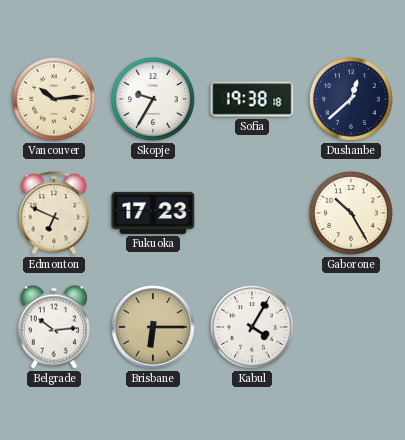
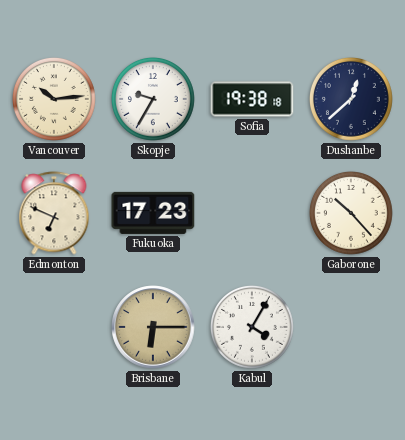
Gaborone: 10:25 -> 10:23
Belgrade: 10:14 -> none
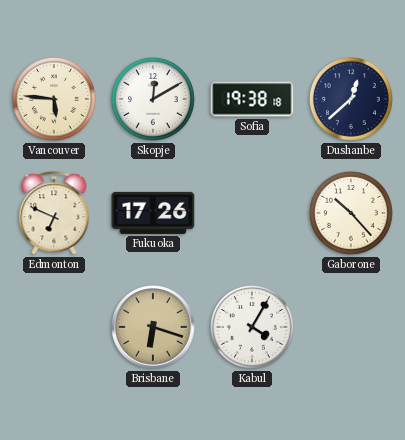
Vancouver: 10:14 -> 5:46
Skopje: 9:35 -> 12:10
Fukuoka: 17:23 -> 17:26
Brisbane: 6:15 -> 6:18
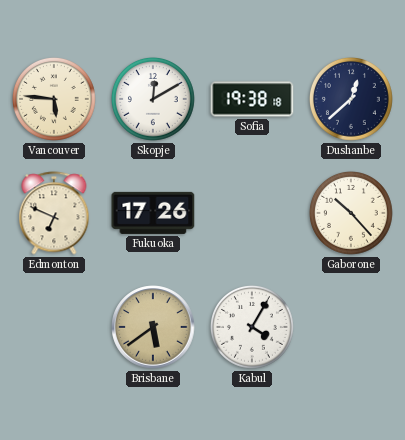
Brisbane: 6:18 -> 5:39
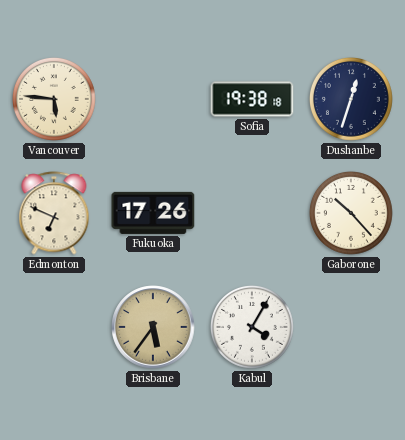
Skopje: 12:10 -> none
Dushanbe: 12:38 -> 12:33
Brisbane: 5:39 -> 5:36
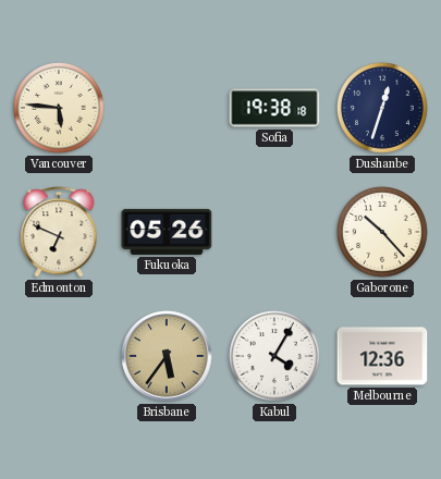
Fukuoka: 17:26 -> 05:26
Melbourne: none -> 12:36
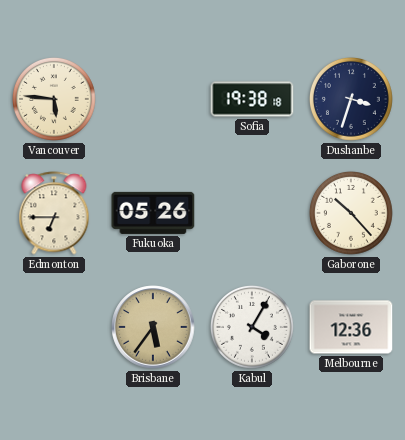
Dushanbe: 12:33 -> 3:33
Edmonton: 6:49 -> 6:45
